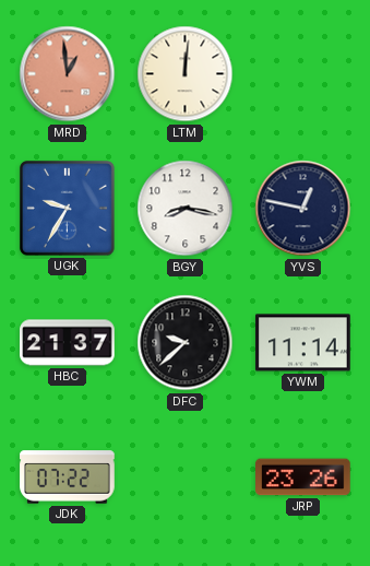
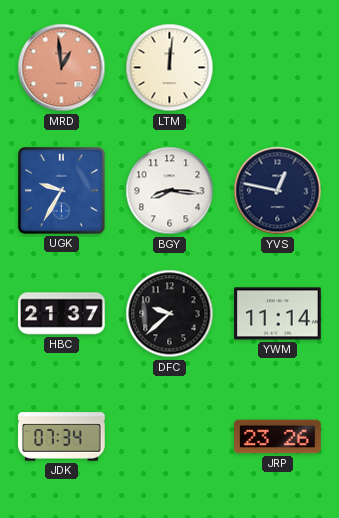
BGY: 8:17 -> 8:16
JDK: 07:22 -> 07:34
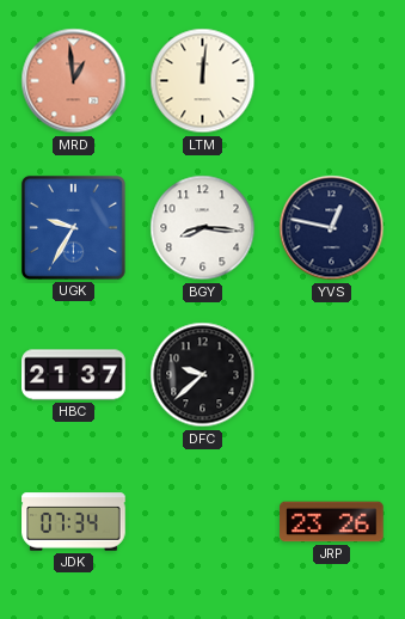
YWM: 11:14 -> none
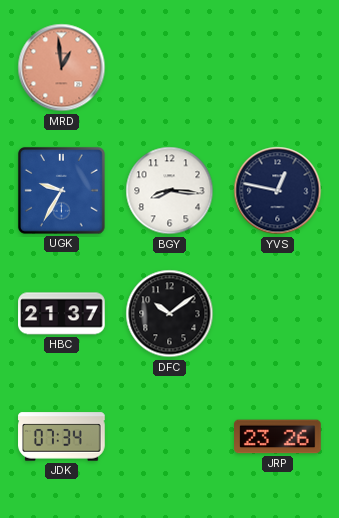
LTM: 12:01 -> none
DFC: 9:38 -> 10:09
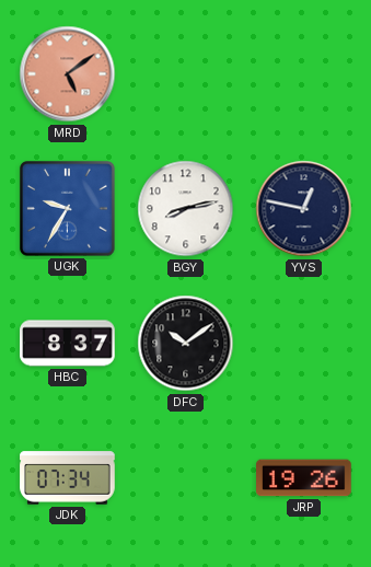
MRD: 12:59 -> 5:09
BGY: 8:16 -> 8:13
HBC: 21:37 -> 8:37
JRP: 23:26 -> 19:26
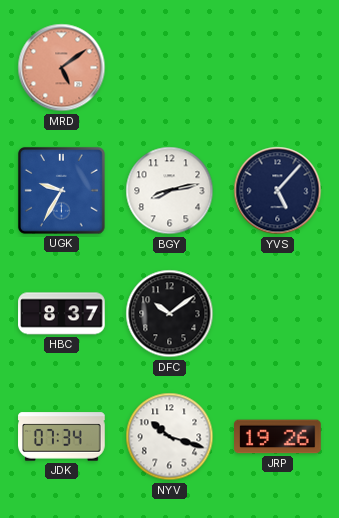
YVS: 12:47 -> 5:07
NYV: none -> 10:18
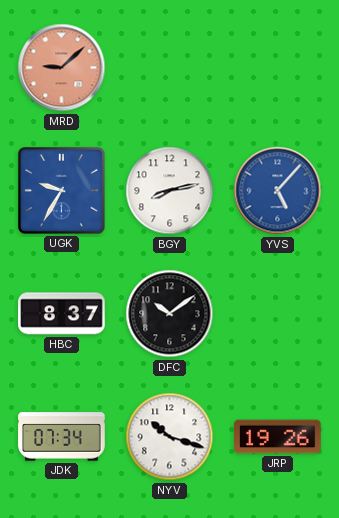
MRD: 5:09 -> 9:08
YVS dial: navy -> blue
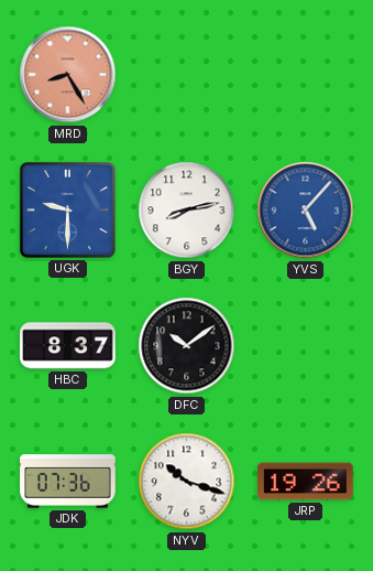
MRD: 9:08 -> 8:25
UGK: 9:35 -> 9:30
JDK: 07:34 -> 07:36
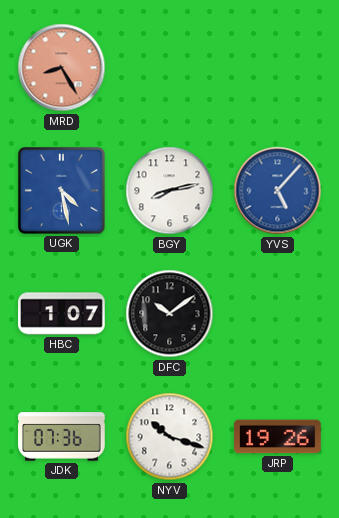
UGK: 9:30 -> 4:28
HBC: 8:37 -> 1:07
